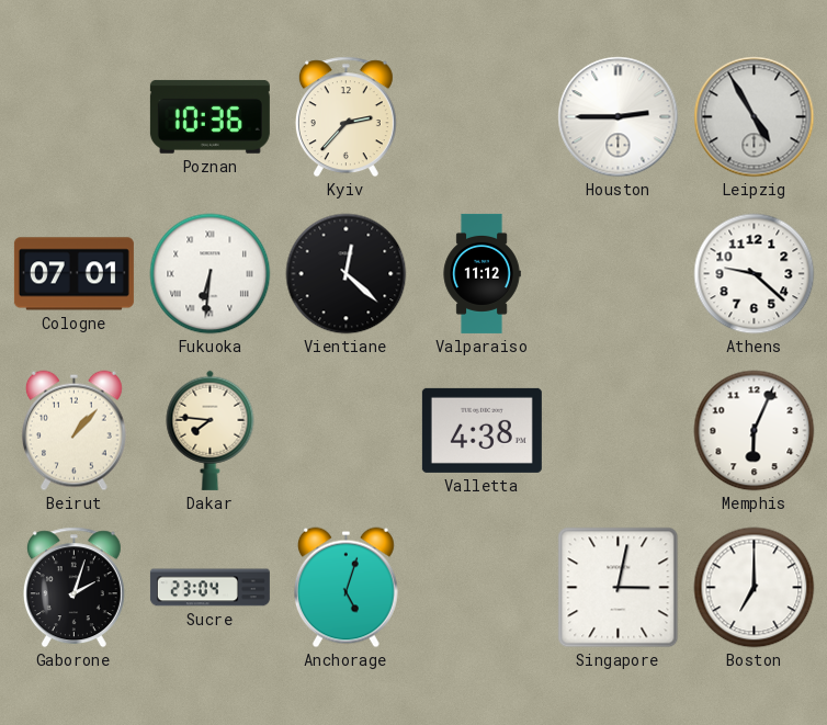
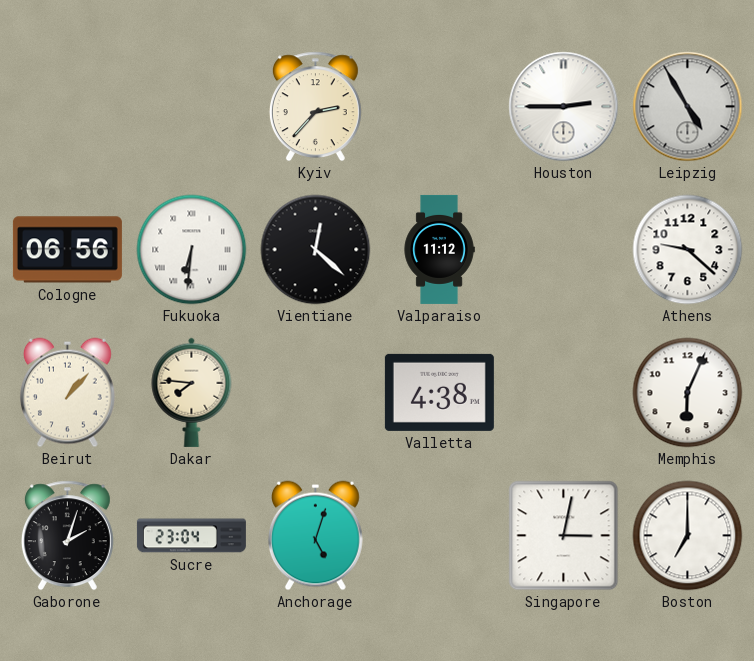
Poznan: 10:36 -> none
Cologne: 07:01 -> 06:56
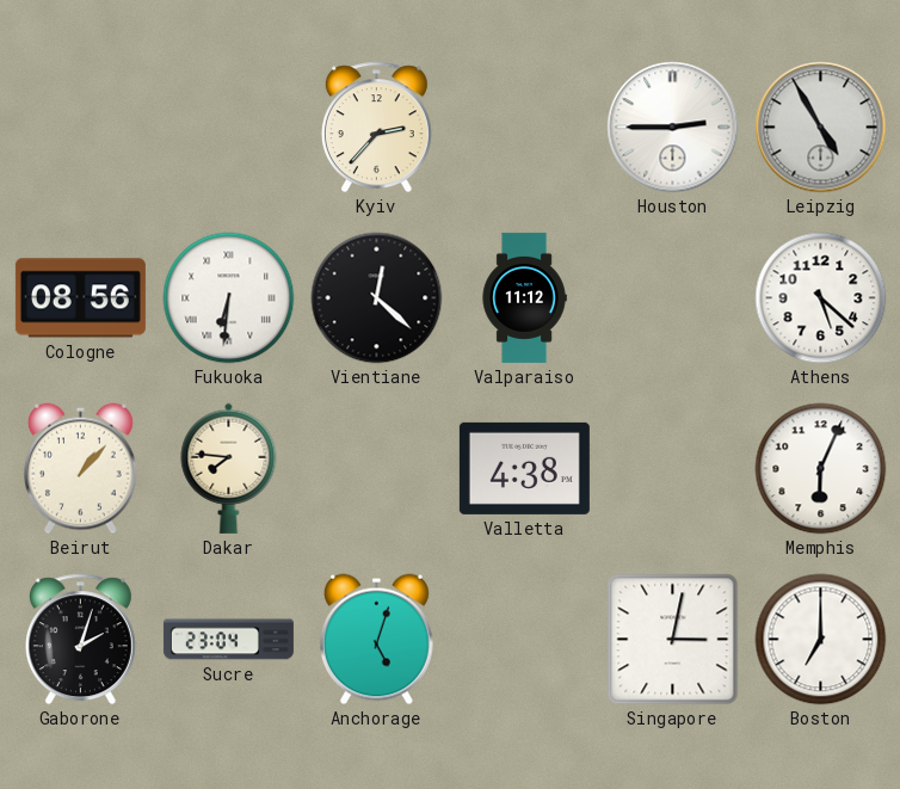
Cologne: 06:56 -> 08:56
Athens: 9:22 -> 5:22
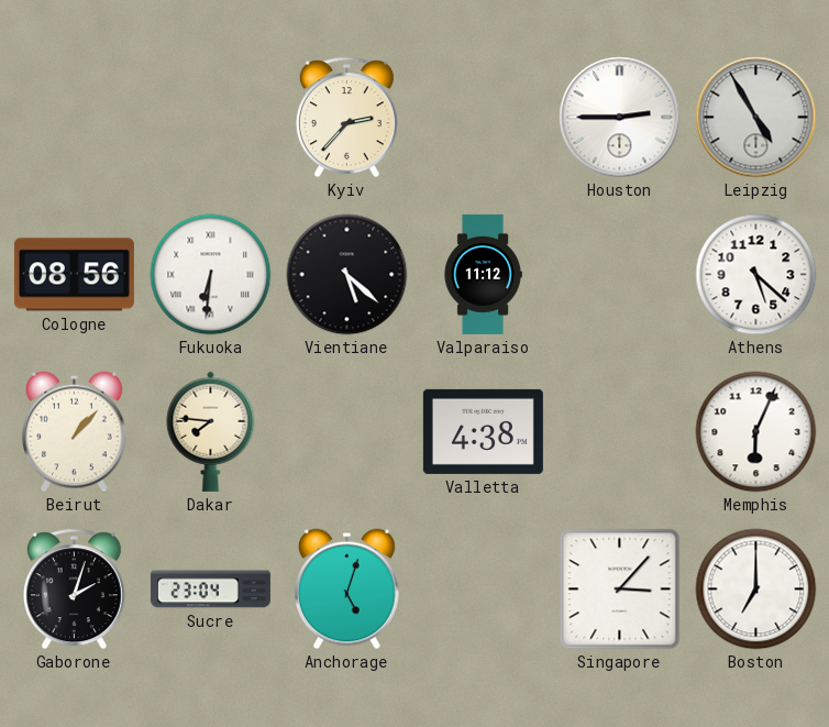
Vientiane: 12:22 -> 5:22
Singapore: 3:02 -> 3:07
